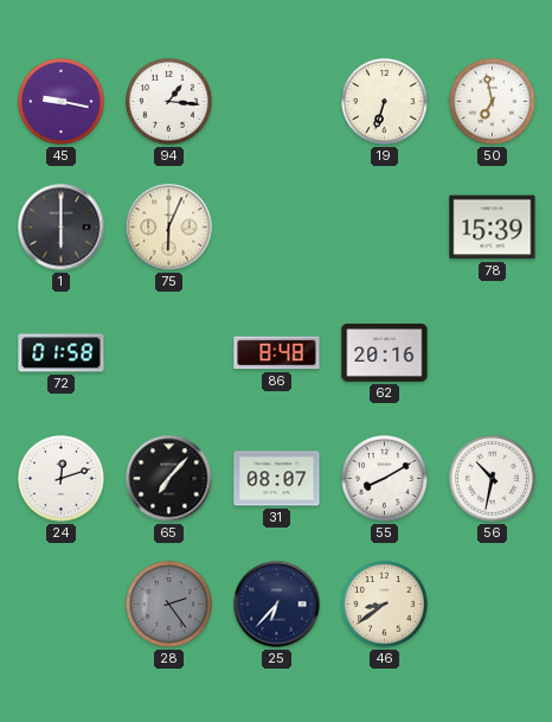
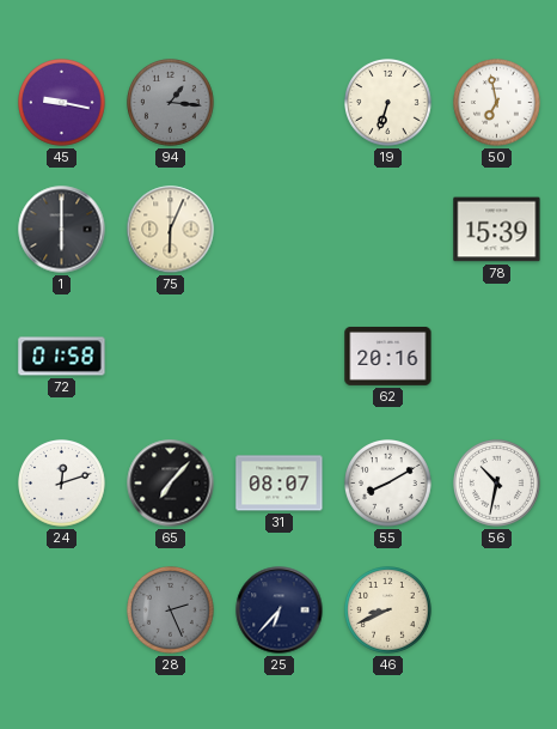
94 dial: white -> grey
86: 8:48 -> none
28: 2:24 -> 2:26
46: 8:39 -> 8:41
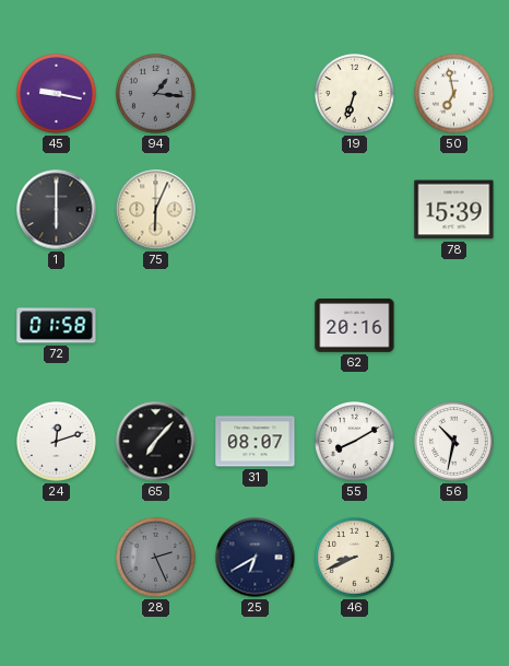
25: 6:37 -> 6:40
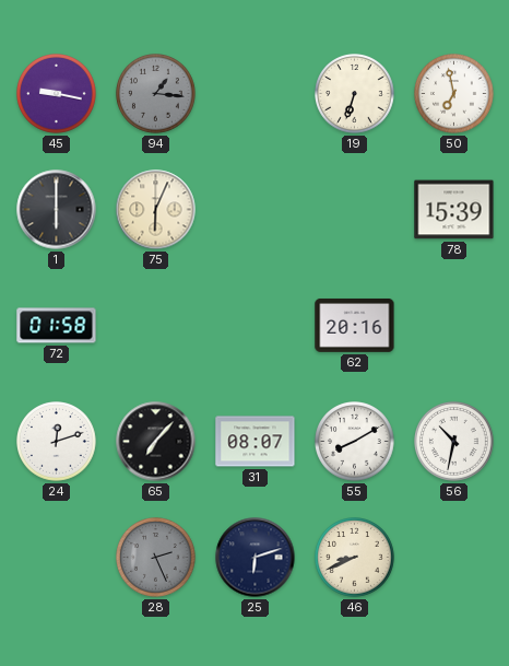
25: 6:40 -> 6:12
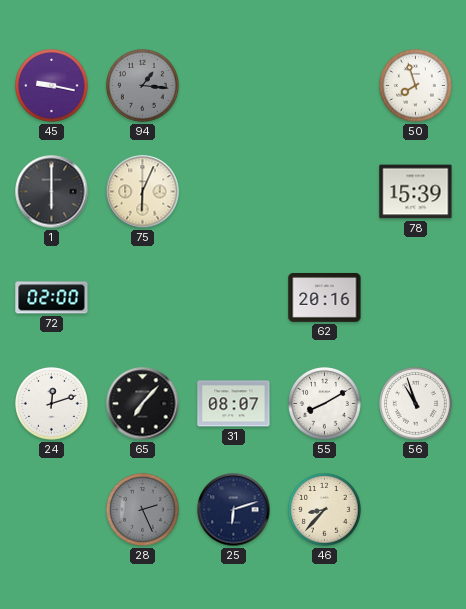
19: 6:33 -> none
50: 6:58 -> 7:57
72: 01:58 -> 02:00
56: 10:32 -> 10:57
46: 8:41 -> 8:37
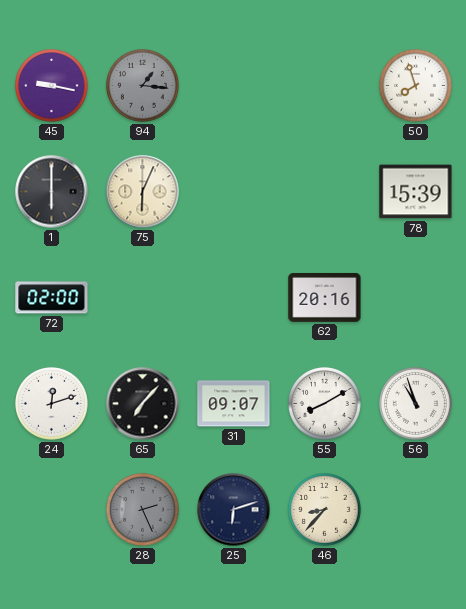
31: 08:07 -> 09:07
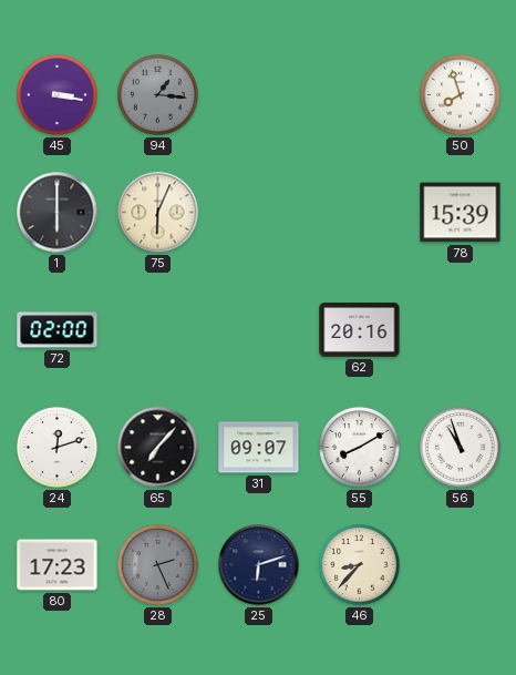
45: 9:17 -> 3:17
80: none -> 17:23
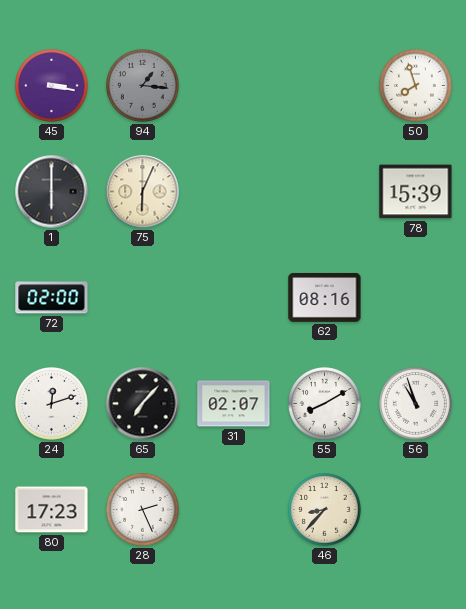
62: 20:16 -> 08:16
31: 09:07 -> 02:07
28 dial: grey -> white
25: 6:12 -> none
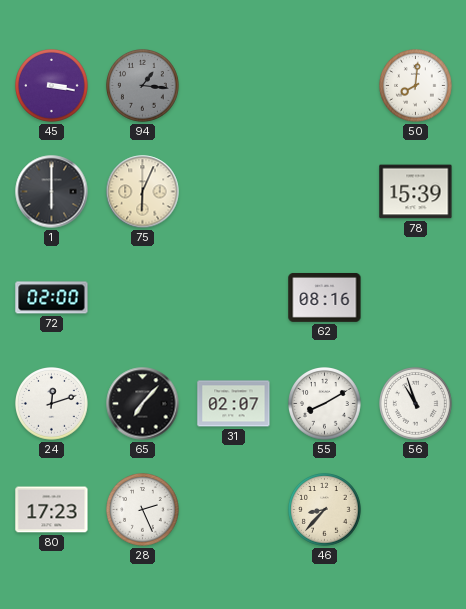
50: 7:57 -> 8:01
